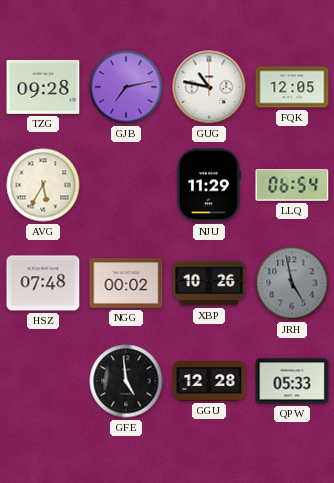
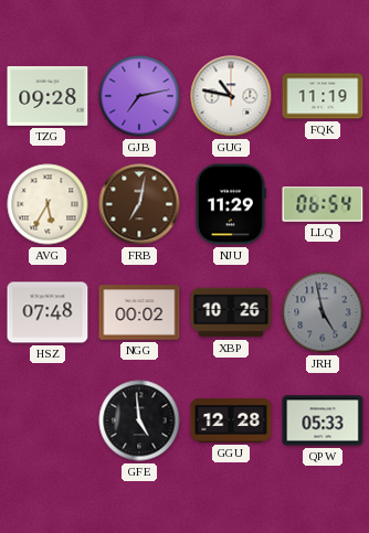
FQK: 12:05 -> 11:19
FRB: none -> 7:02
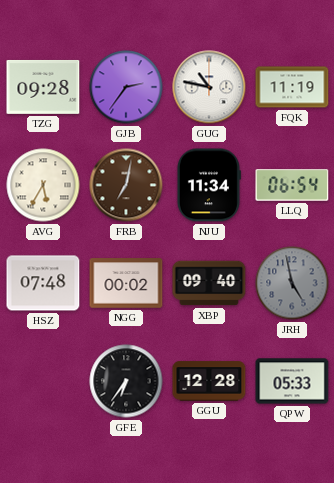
GJB: 7:13 -> 2:36
NJU: 11:29 -> 11:34
XBP: 10:26 -> 09:40
GFE: 4:59 -> 6:36
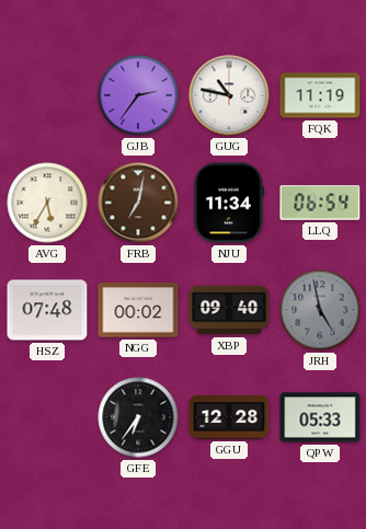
TZG: 09:28 -> none
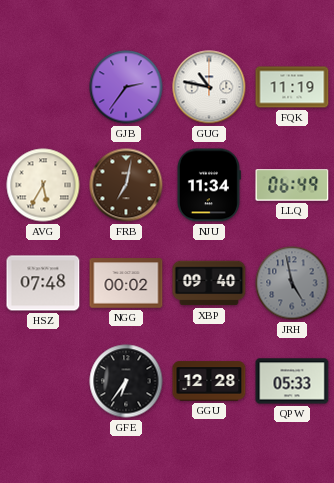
LLQ: 06:54 -> 06:49
